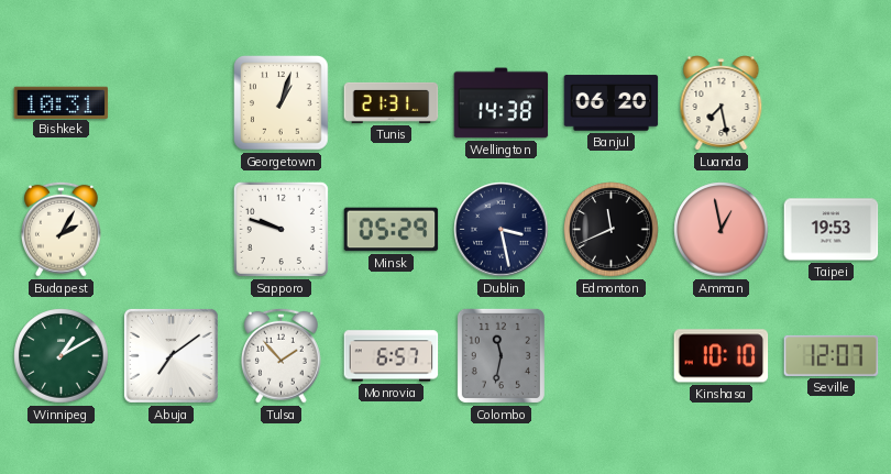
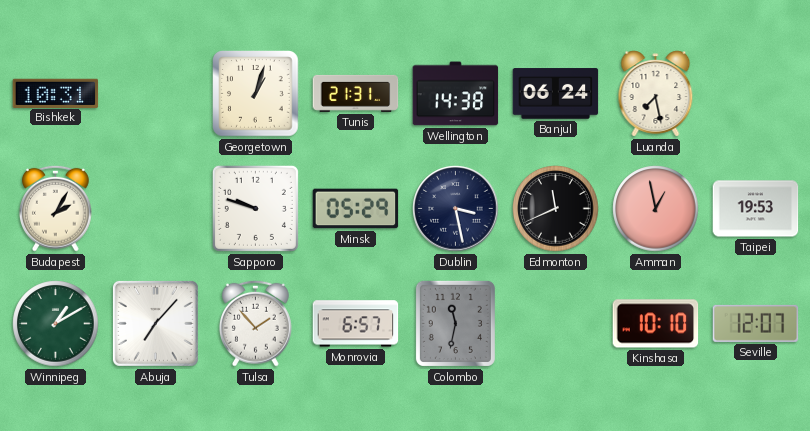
Banjul: 06:20 -> 06:24
Abuja: 7:09 -> 7:07
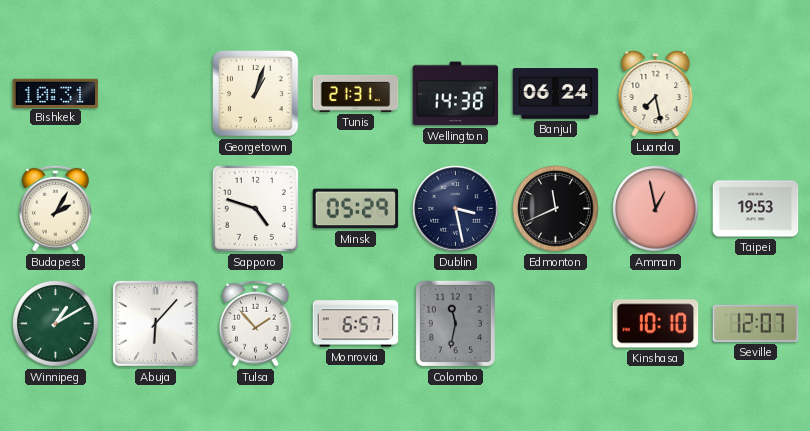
Sapporo: 9:48 -> 4:48
Abuja: 7:07 -> 6:07
